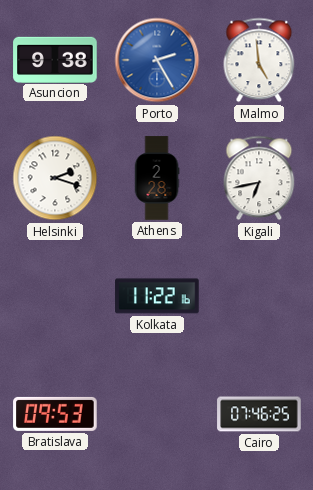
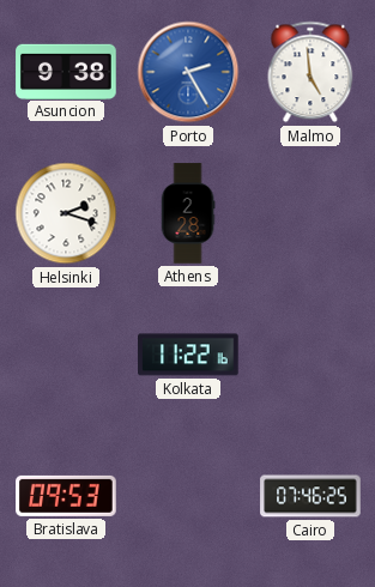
Kigali: 6:43 -> none
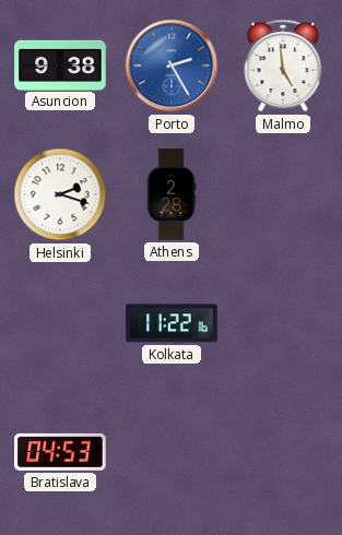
Bratislava: 09:53 -> 04:53
Cairo: 07:46 -> none
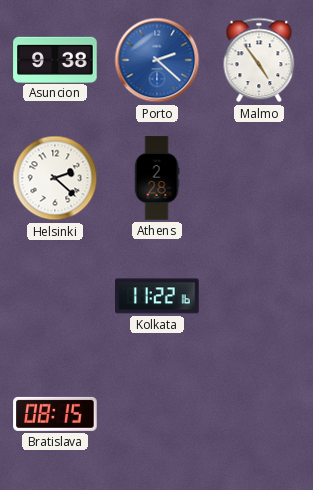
Porto: 2:25 -> 2:22
Malmo: 4:59 -> 4:54
Helsinki: 2:18 -> 2:22
Bratislava: 04:53 -> 08:15
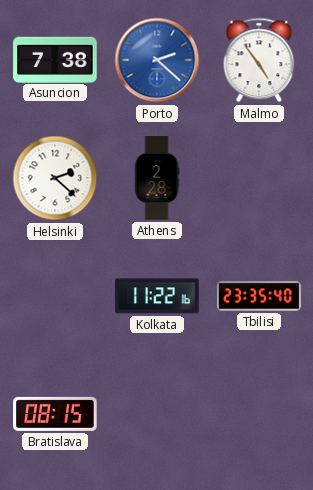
Asuncion: 9:38 -> 7:38
Tbilisi: none -> 23:35
